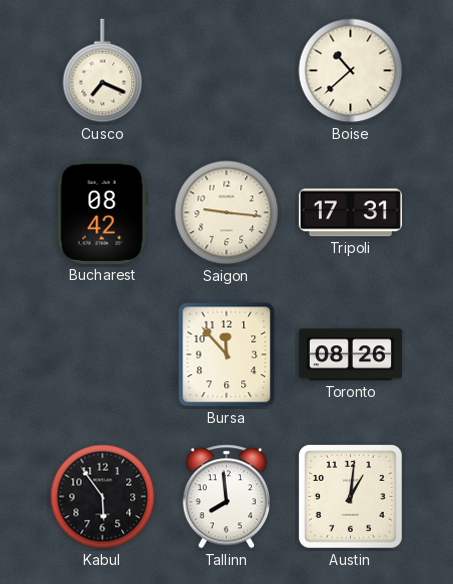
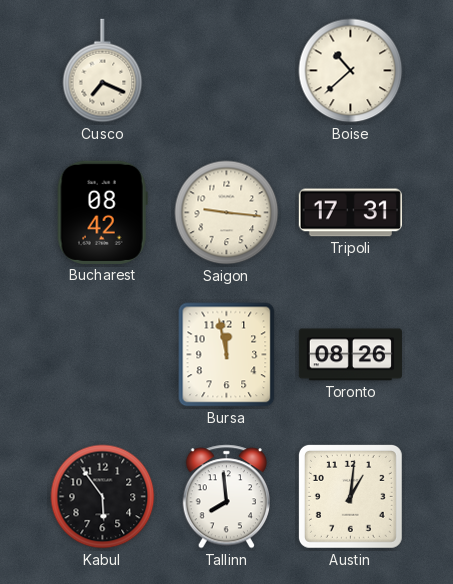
Bursa: 11:53 -> 11:58
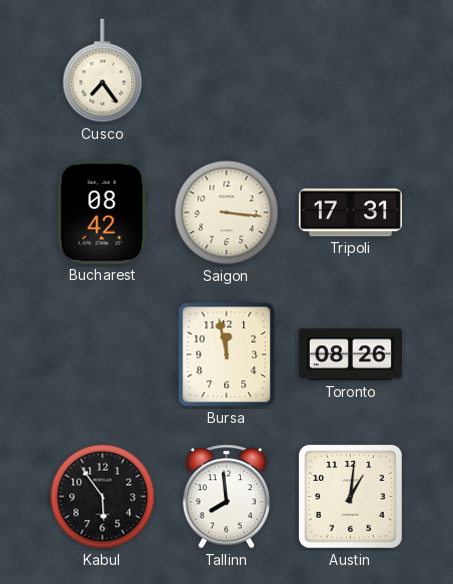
Cusco: 7:19 -> 7:24
Boise: 10:38 -> none
Saigon: 9:16 -> 3:16
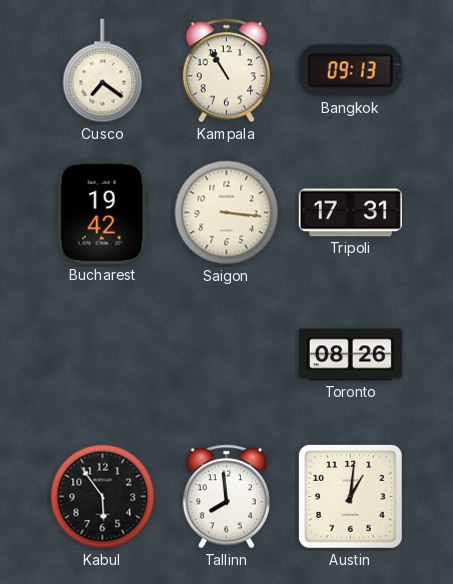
Cusco: 7:24 -> 7:21
Kampala: none -> 10:55
Bangkok: none -> 09:13
Bucharest: 08:42 -> 19:42
Bursa: 11:58 -> none
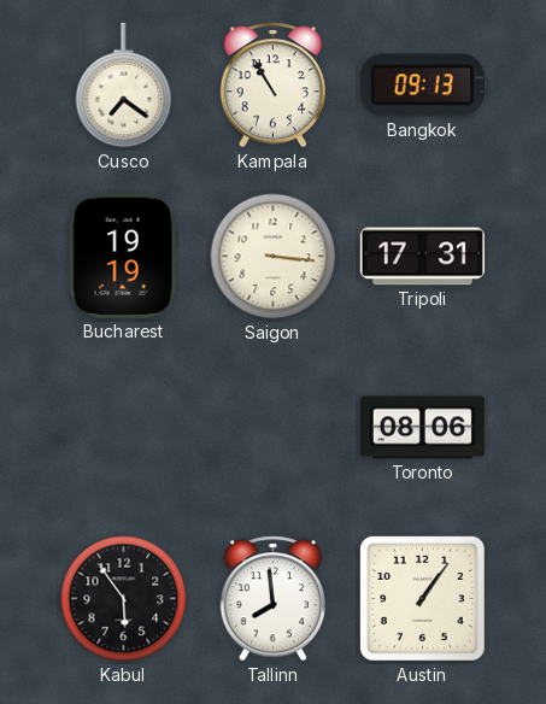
Bucharest: 19:42 -> 19:19
Toronto: 08:26 -> 08:06
Austin: 1:01 -> 1:06
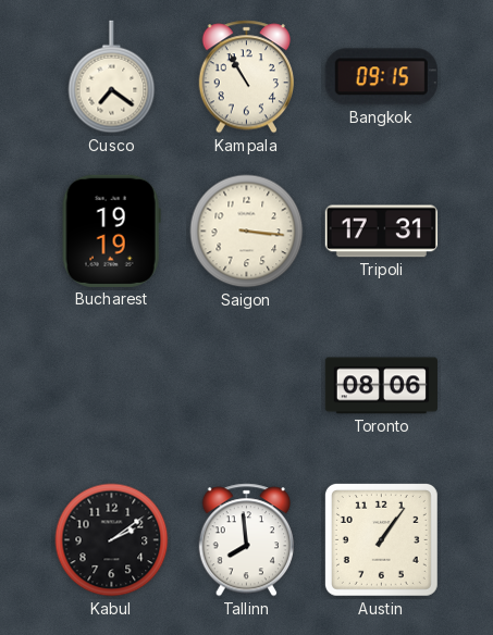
Bangkok: 09:13 -> 09:15
Kabul: 5:54 -> 2:09
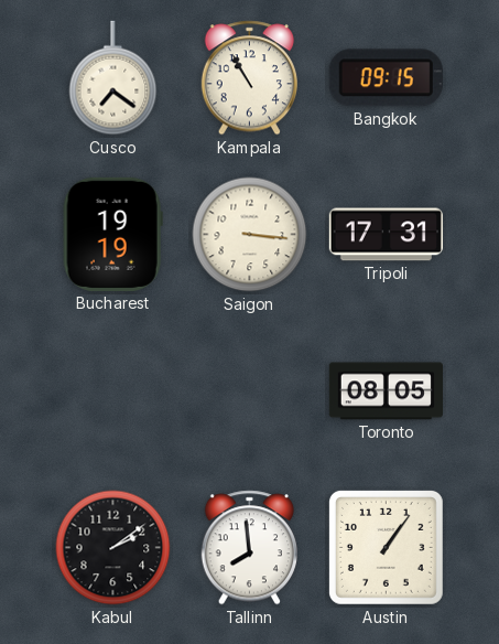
Toronto: 08:06 -> 08:05
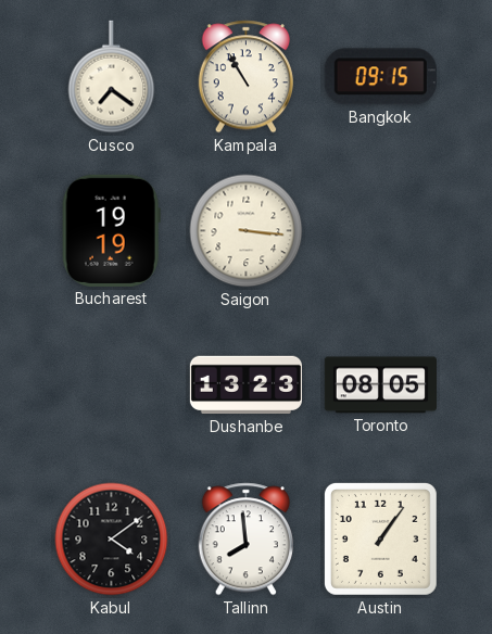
Tripoli: 17:31 -> none
Dushanbe: none -> 13:23
Kabul: 2:09 -> 4:09
